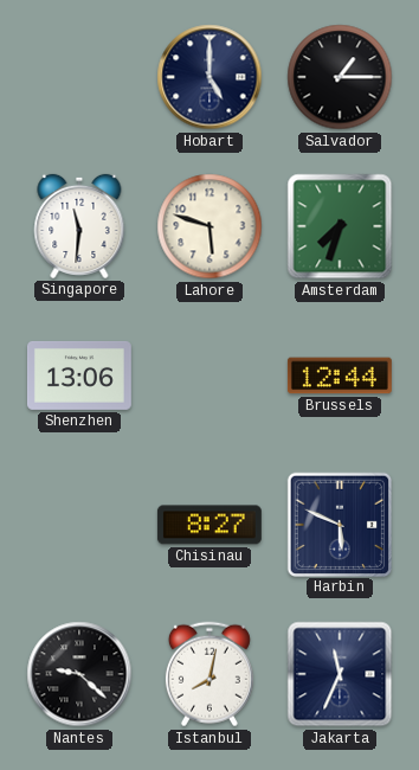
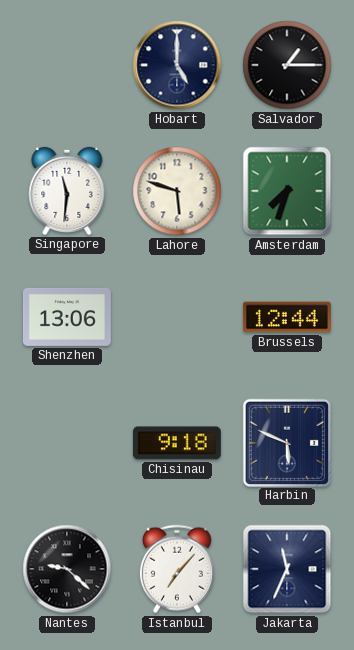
Chisinau: 8:27 -> 9:18
Istanbul: 8:02 -> 7:07
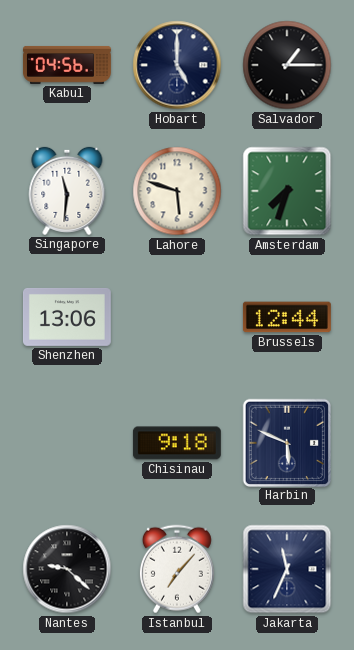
Kabul: none -> 04:56
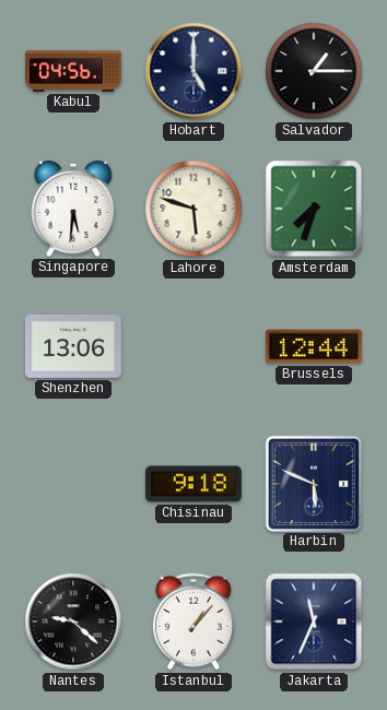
Singapore: 11:31 -> 5:31
Istanbul: 7:07 -> 1:07
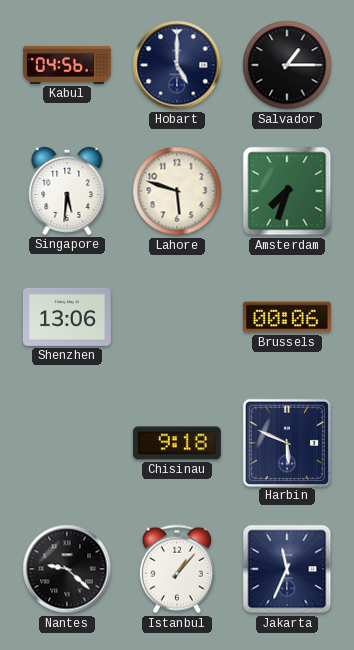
Brussels: 12:44 -> 00:06
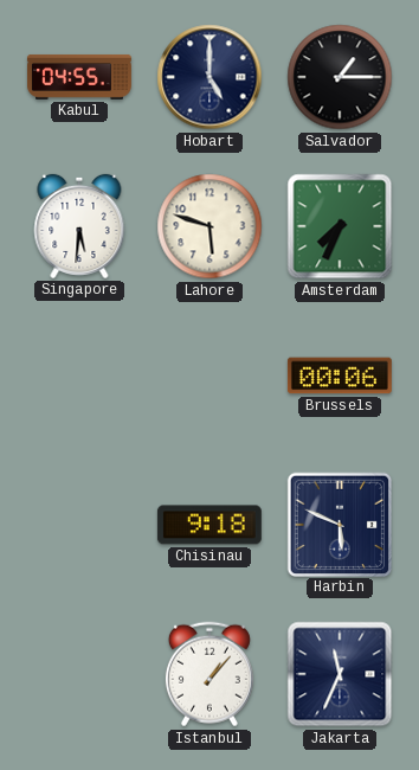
Kabul: 04:56 -> 04:55
Amsterdam: 7:33 -> 7:34
Shenzhen: 13:06 -> none
Nantes: 9:22 -> none
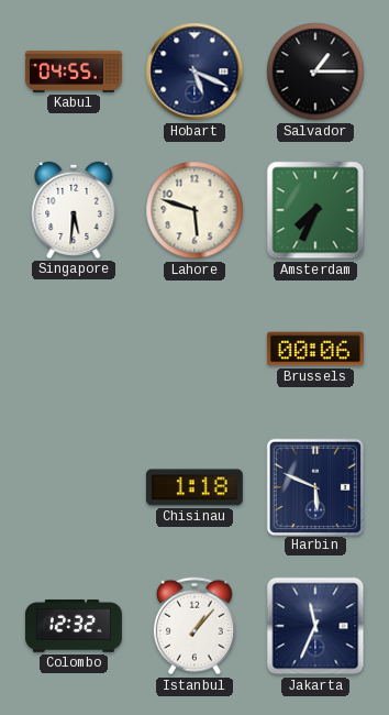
Hobart: 5:00 -> 5:19
Chisinau: 9:18 -> 1:18
Colombo: none -> 12:32
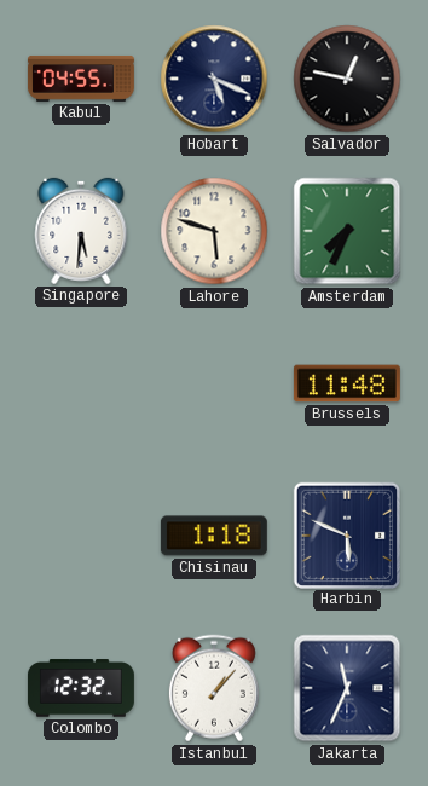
Salvador: 1:15 -> 12:47
Brussels: 00:06 -> 11:48
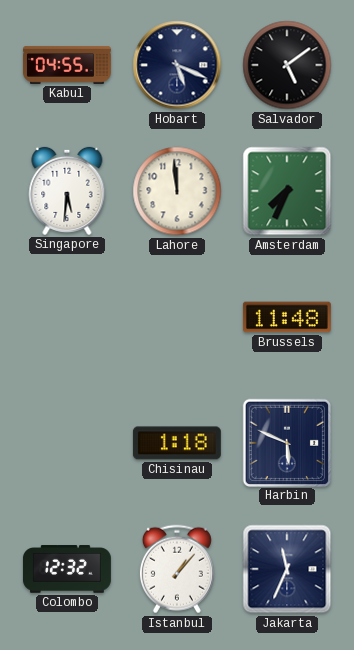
Salvador: 12:47 -> 5:09
Lahore: 5:48 -> 11:59
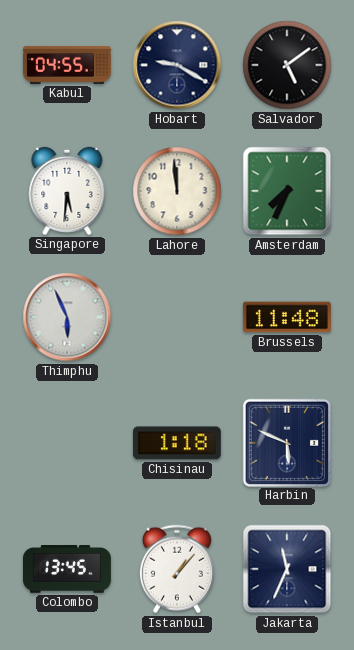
Hobart: 5:19 -> 9:20
Thimphu: none -> 5:56
Colombo: 12:32 -> 13:45
